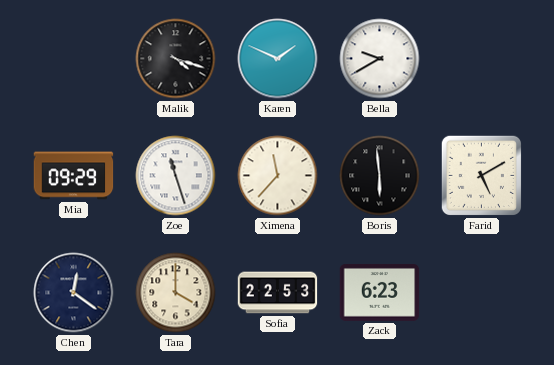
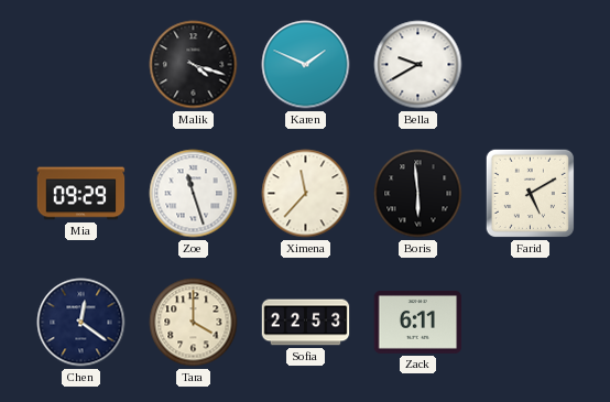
Zack: 6:23 -> 6:11
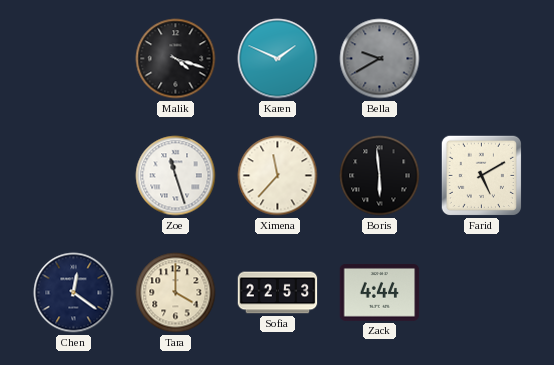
Bella dial: white -> grey
Mia: 09:29 -> none
Zack: 6:11 -> 4:44
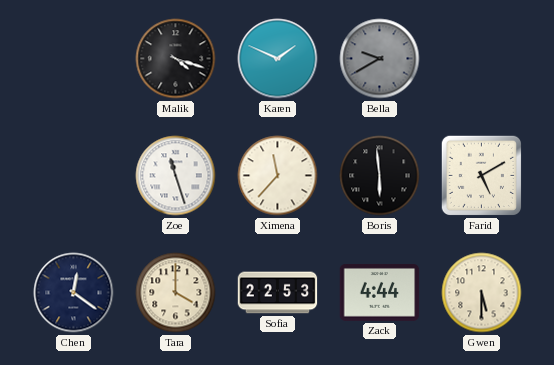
Gwen: none -> 5:30
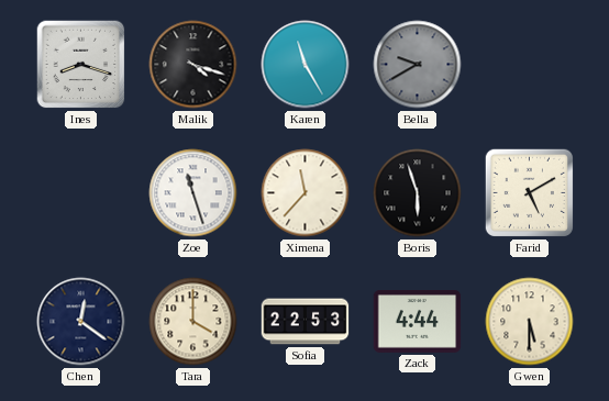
Ines: none -> 8:18
Karen: 1:49 -> 11:25
Boris: 5:59 -> 5:57
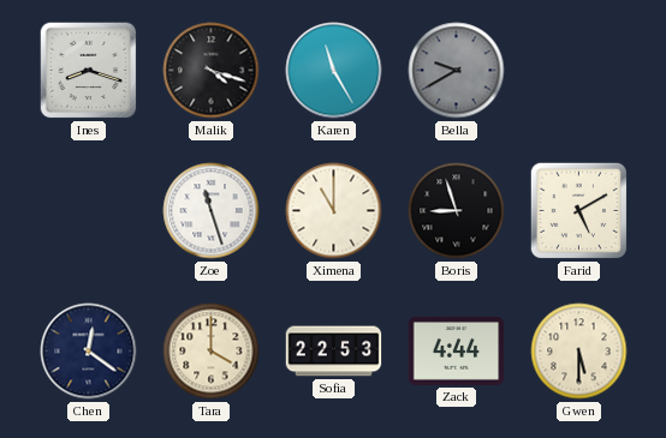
Ximena: 11:37 -> 11:00
Boris: 5:57 -> 8:57
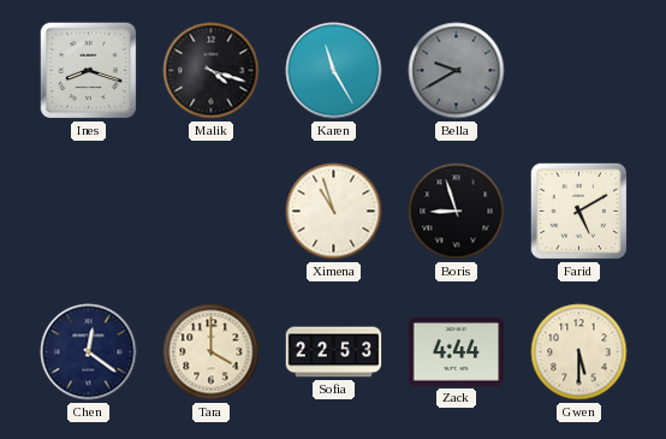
Zoe: 11:27 -> none
Ximena: 11:00 -> 10:57
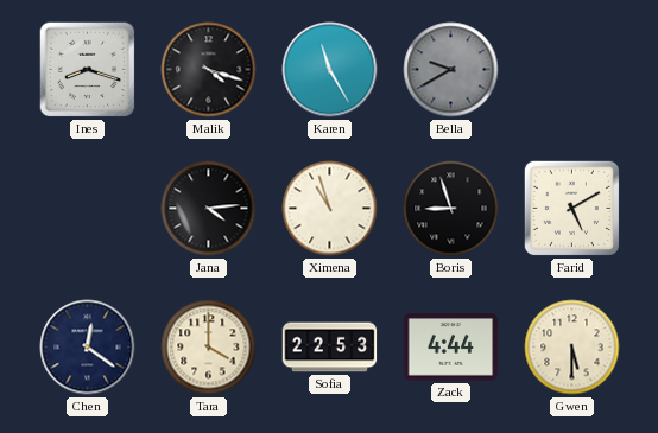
Jana: none -> 4:14
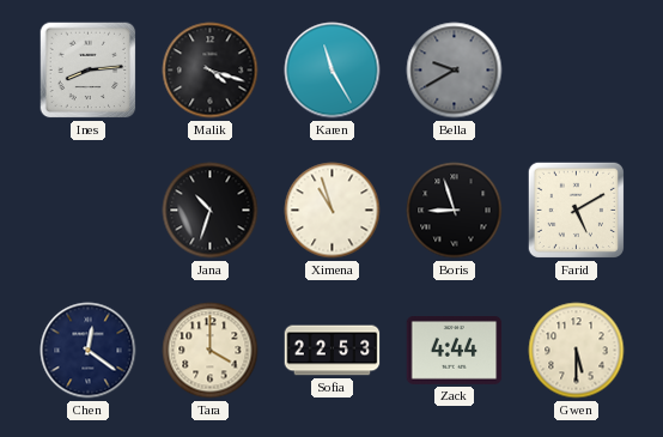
Ines: 8:18 -> 8:14
Jana: 4:14 -> 10:33
